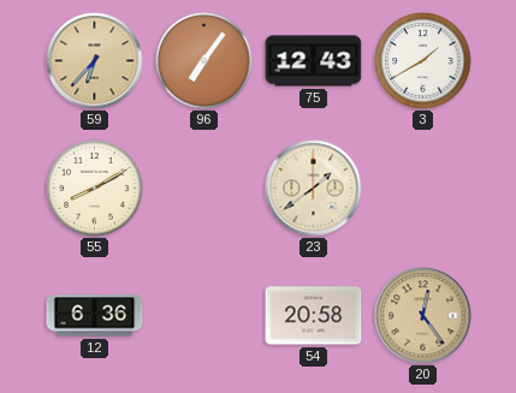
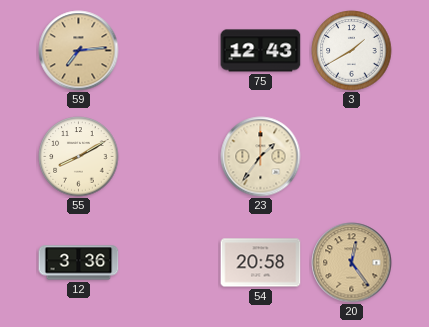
59: 6:37 -> 7:14
96: 7:06 -> none
23: 1:39 -> 1:36
12: 6:36 -> 3:36
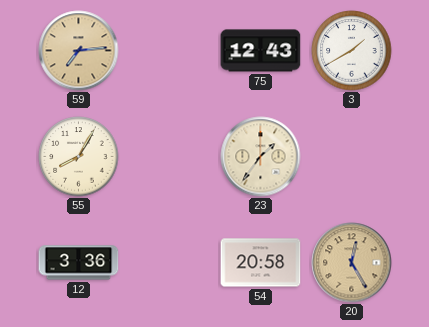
55: 8:10 -> 8:05
20: 12:24 -> 12:25
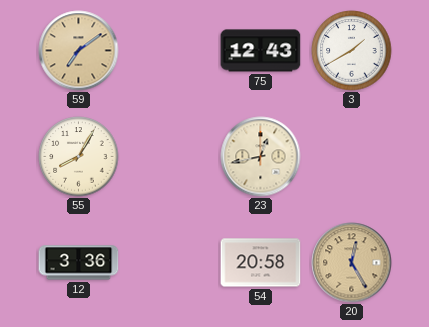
59: 7:14 -> 7:09
23: 1:36 -> 12:43
